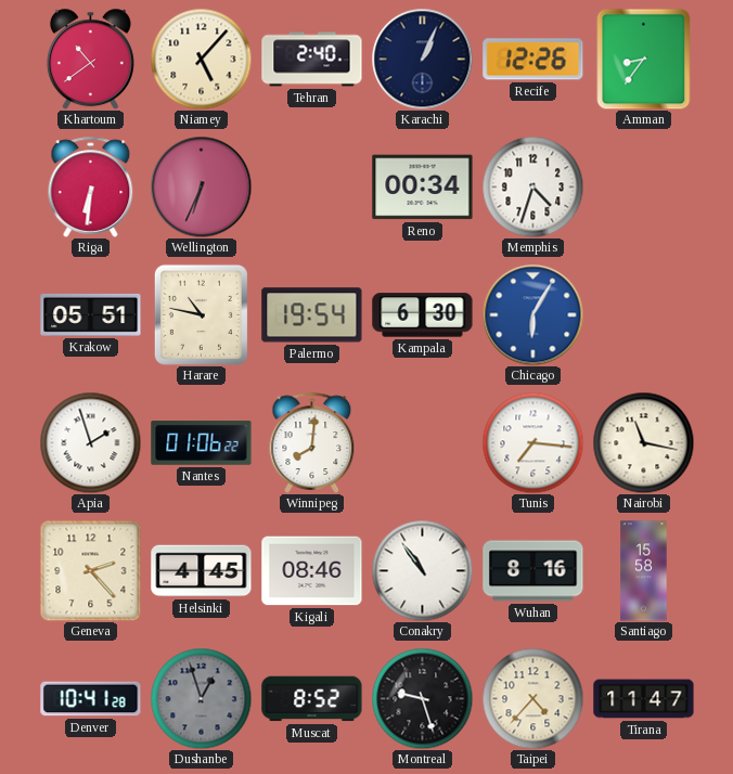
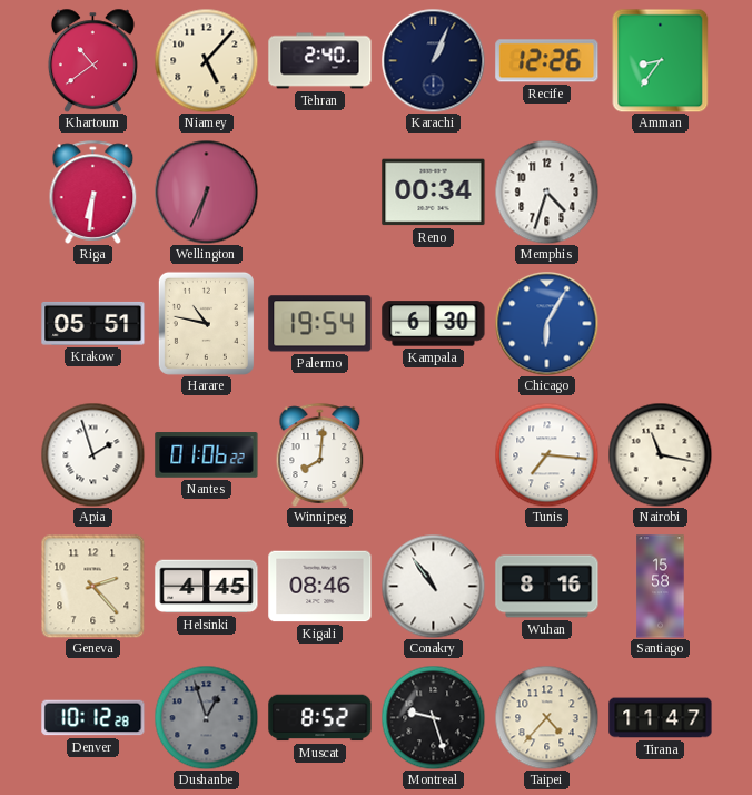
Denver: 10:41 -> 10:12
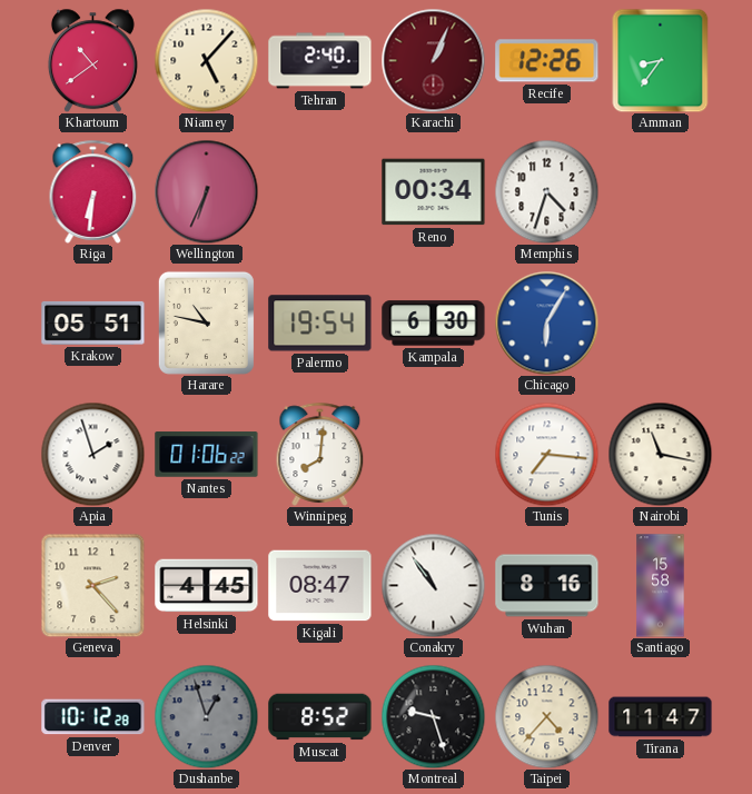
Karachi dial: navy -> burgundy
Kigali: 08:46 -> 08:47
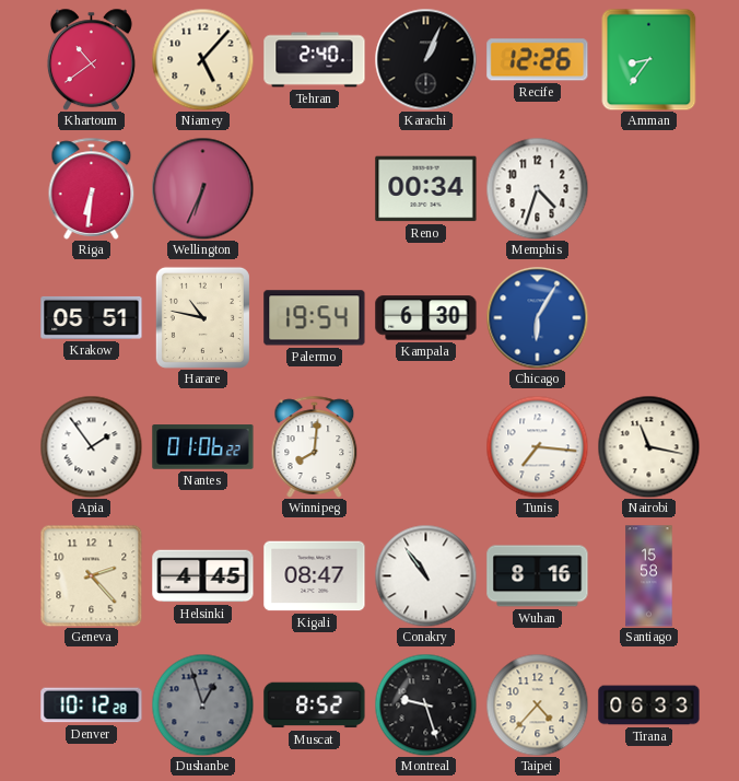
Karachi dial: burgundy -> black
Apia: 1:57 -> 1:54
Tirana: 11:47 -> 06:33
